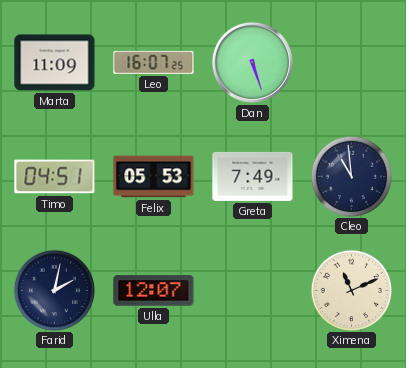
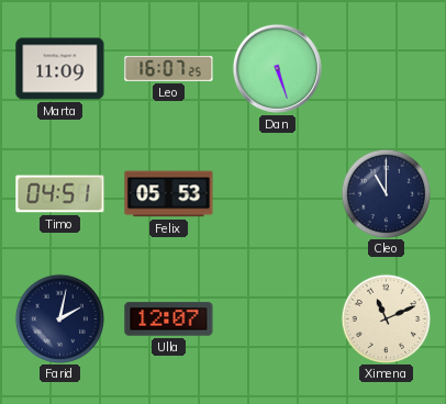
Greta: 7:49 -> none
Cleo: 10:59 -> 11:00
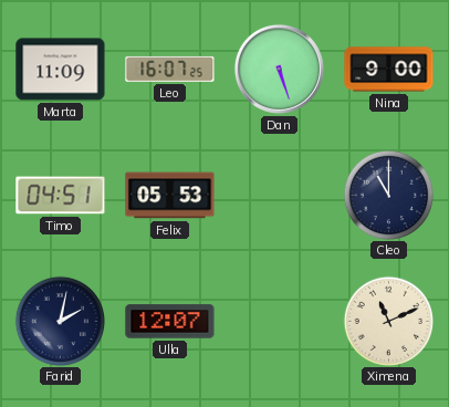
Nina: none -> 9:00
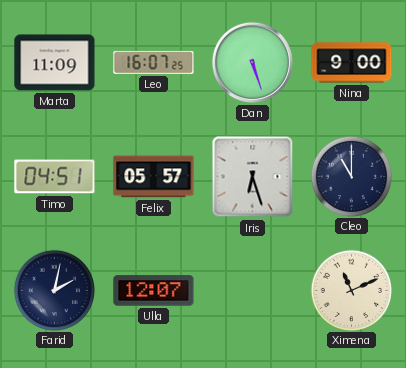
Felix: 05:53 -> 05:57
Iris: none -> 6:27
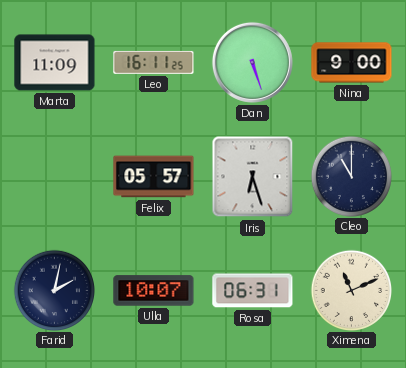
Leo: 16:07 -> 16:11
Timo: 04:51 -> none
Ulla: 12:07 -> 10:07
Rosa: none -> 06:31
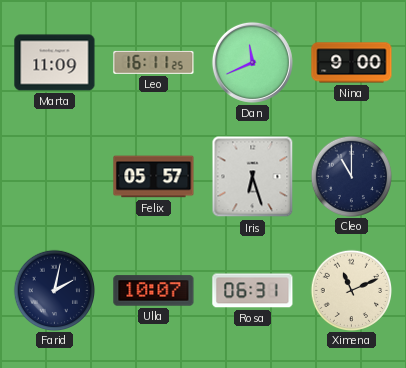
Dan: 5:27 -> 11:41
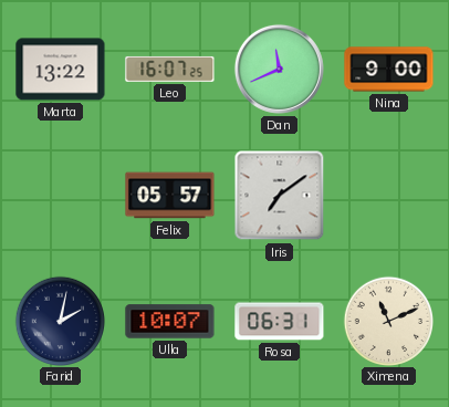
Marta: 11:09 -> 13:22
Leo: 16:11 -> 16:07
Iris: 6:27 -> 7:09
Cleo: 11:00 -> none
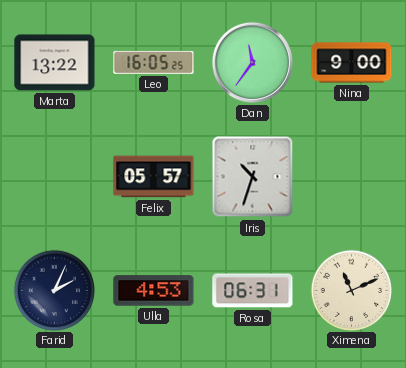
Leo: 16:07 -> 16:05
Dan: 11:41 -> 11:36
Iris: 7:09 -> 10:33
Farid: 2:02 -> 2:04
Ulla: 10:07 -> 4:53
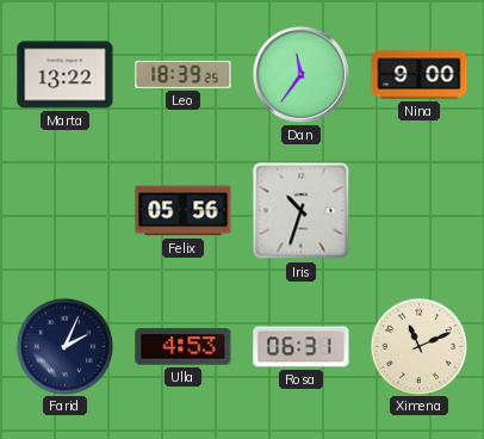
Leo: 16:05 -> 18:39
Felix: 05:57 -> 05:56
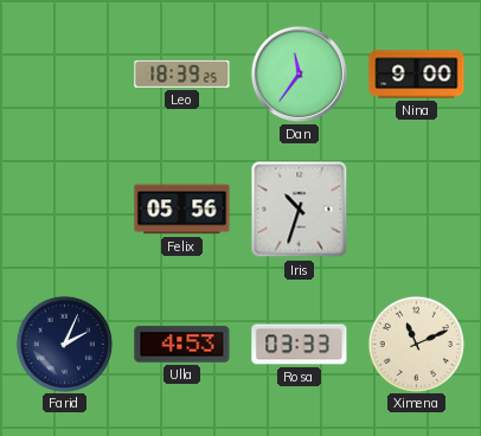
Marta: 13:22 -> none
Rosa: 06:31 -> 03:33
